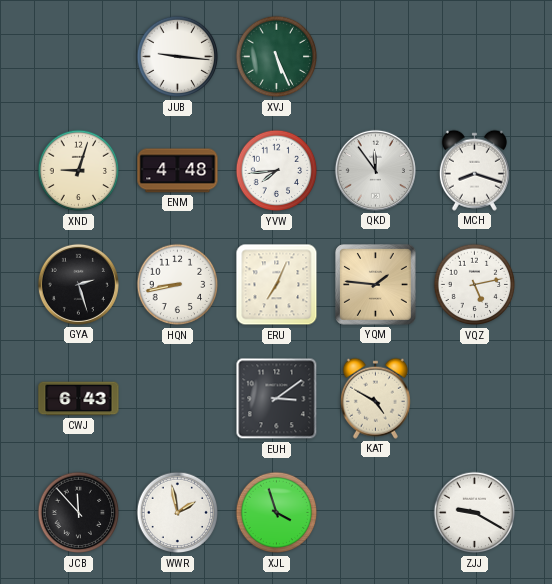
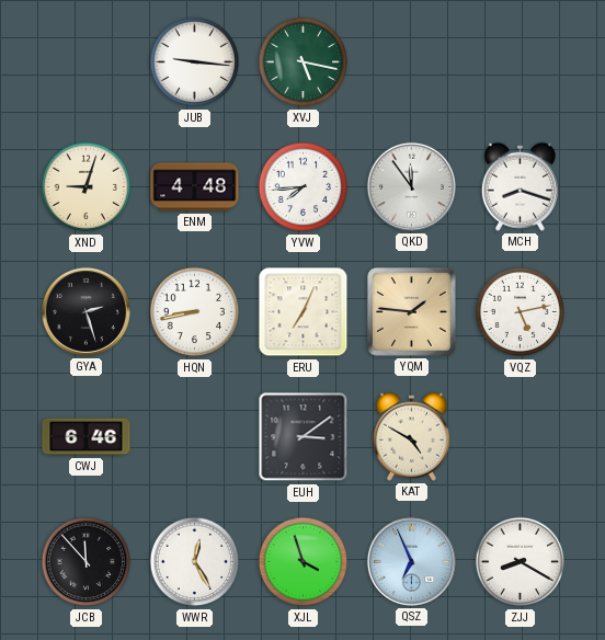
XVJ: 5:26 -> 5:17
CWJ: 6:43 -> 6:46
WWR: 1:58 -> 12:25
QSZ: none -> 6:56
ZJJ: 9:20 -> 8:20
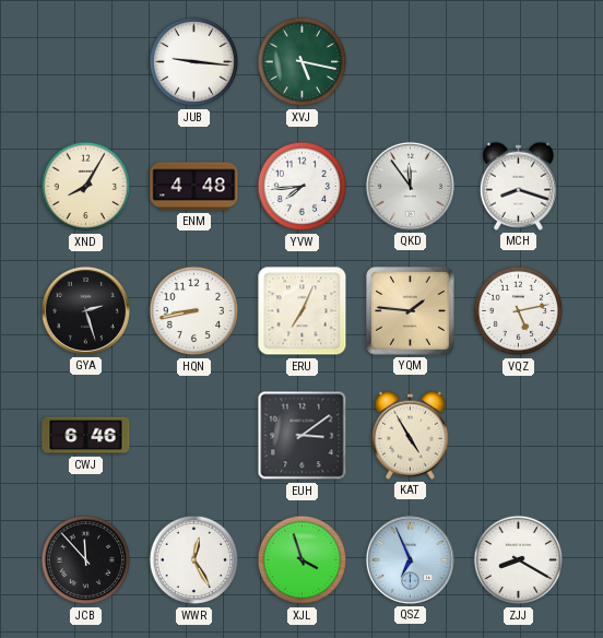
XND: 9:03 -> 8:05
KAT: 4:50 -> 4:55
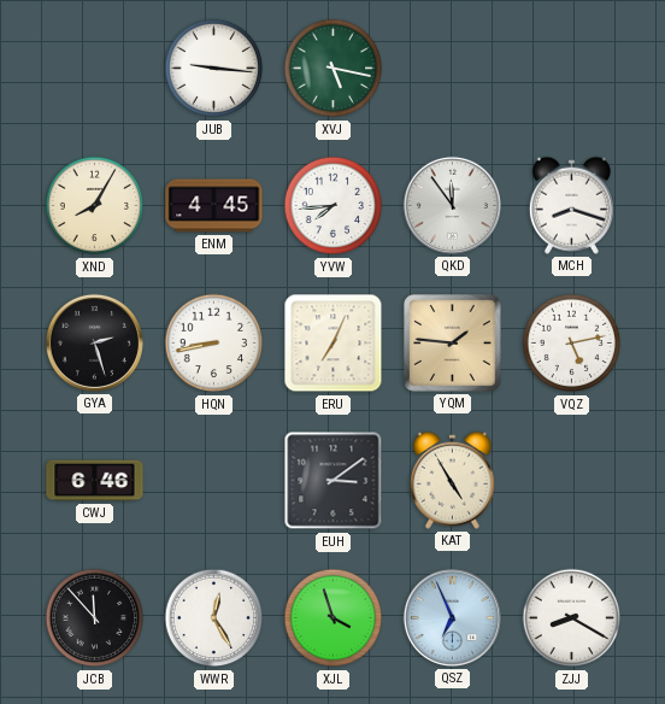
ENM: 4:48 -> 4:45
